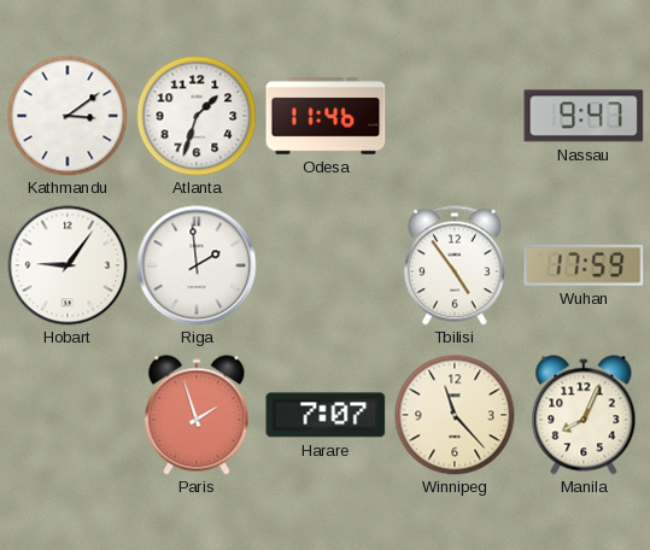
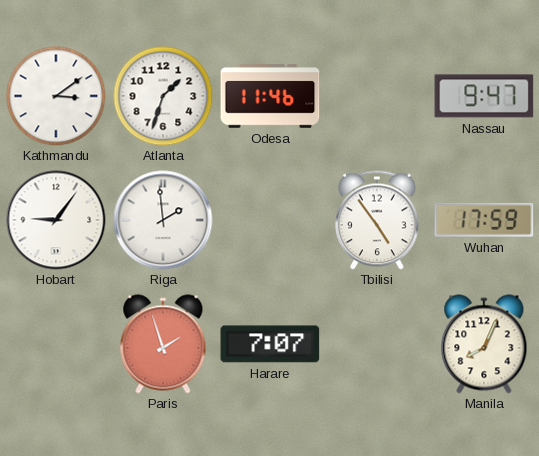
Winnipeg: 11:23 -> none
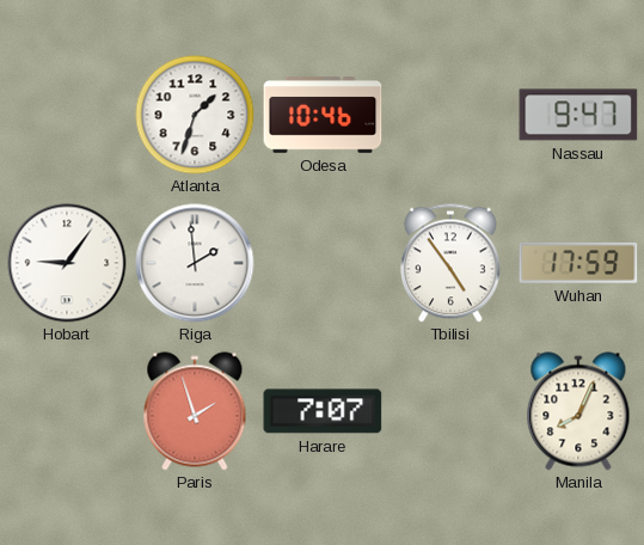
Kathmandu: 3:09 -> none
Odesa: 11:46 -> 10:46
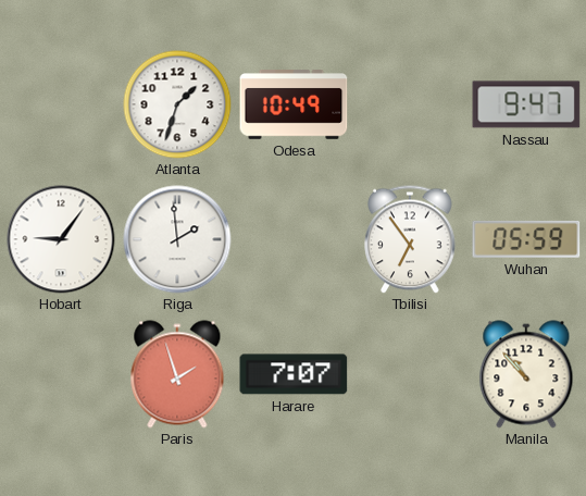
Odesa: 10:46 -> 10:49
Tbilisi: 4:54 -> 6:54
Wuhan: 17:59 -> 05:59
Manila: 8:04 -> 10:53
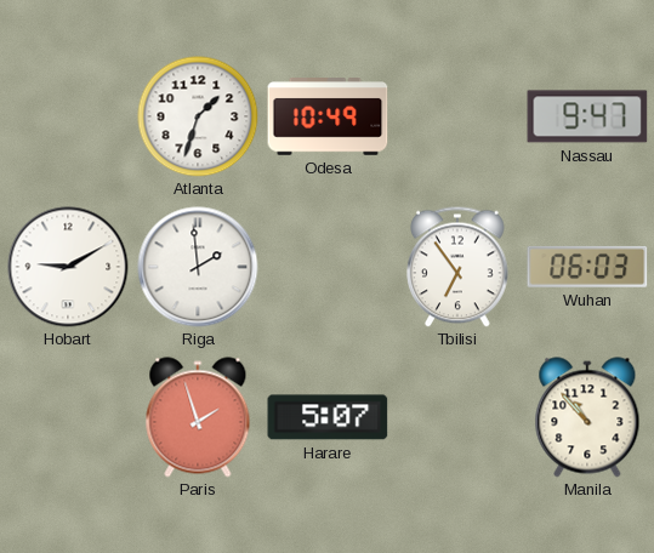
Hobart: 9:06 -> 9:10
Wuhan: 05:59 -> 06:03
Harare: 7:07 -> 5:07
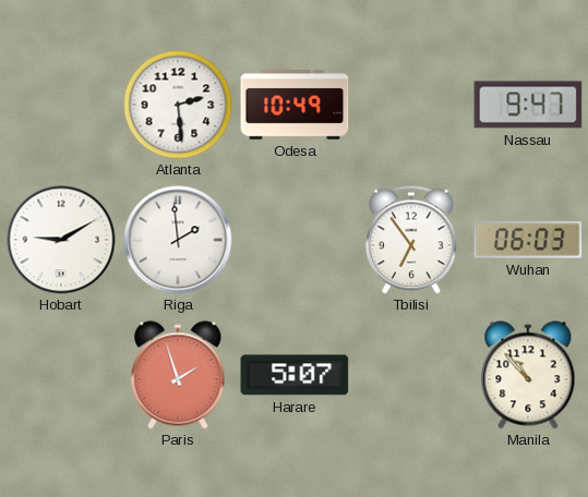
Atlanta: 1:33 -> 2:29
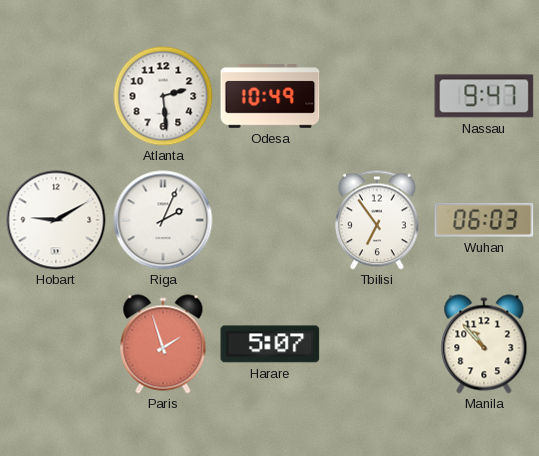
Riga: 1:59 -> 2:04
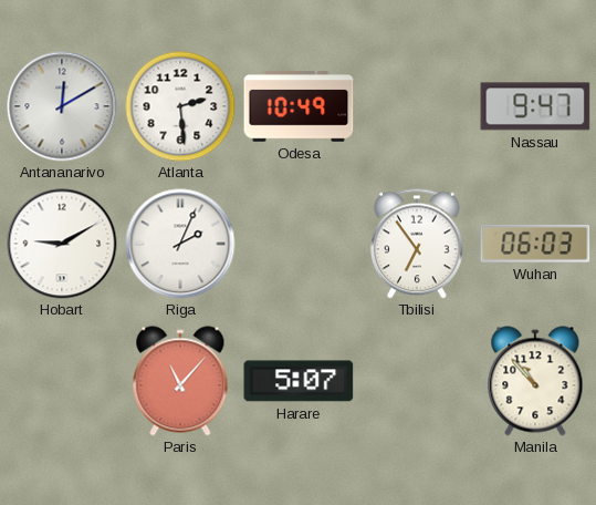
Antananarivo: none -> 12:10
Paris: 1:57 -> 11:07
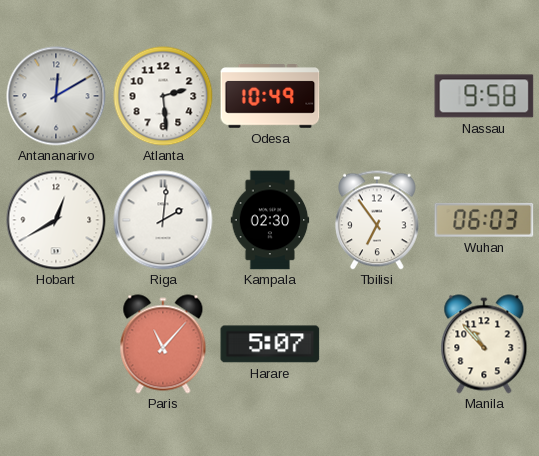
Nassau: 9:47 -> 9:58
Hobart: 9:10 -> 12:40
Riga: 2:04 -> 2:01
Kampala: none -> 02:30
